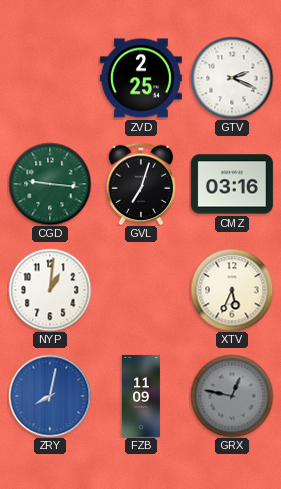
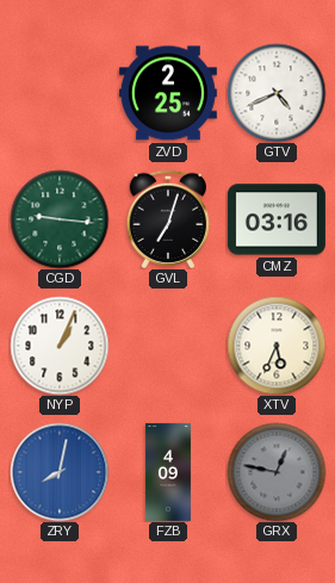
GTV: 2:19 -> 4:41
NYP: 1:01 -> 1:04
FZB: 11:09 -> 4:09
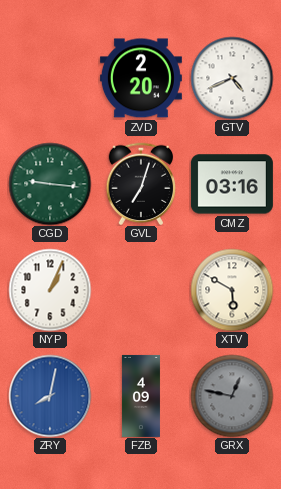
ZVD: 2:25 -> 2:20
XTV: 5:34 -> 5:50
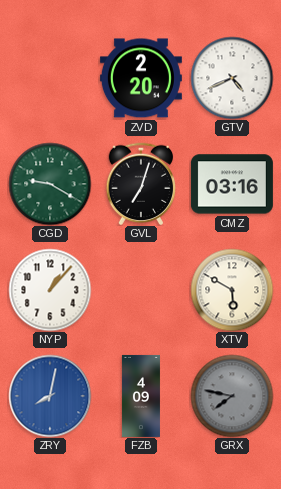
CGD: 9:16 -> 9:20
NYP: 1:04 -> 1:07
GRX: 12:47 -> 7:47
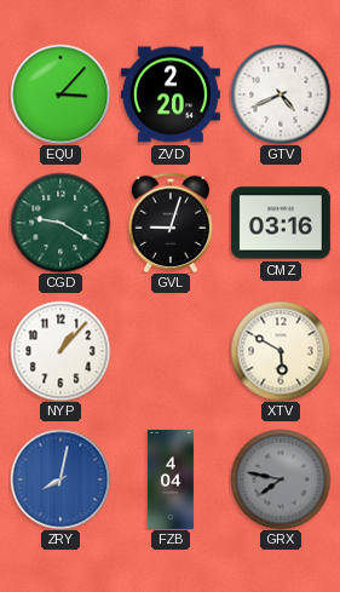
EQU: none -> 3:07
GVL: 7:03 -> 9:03
FZB: 4:09 -> 4:04
